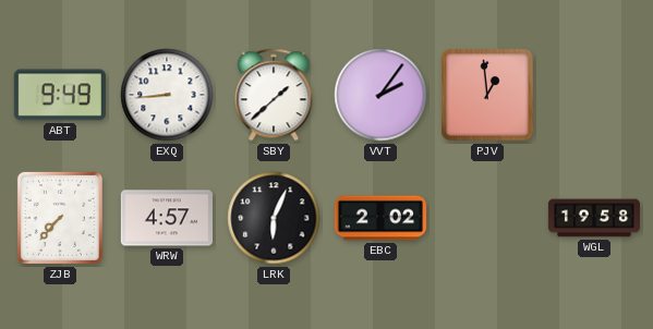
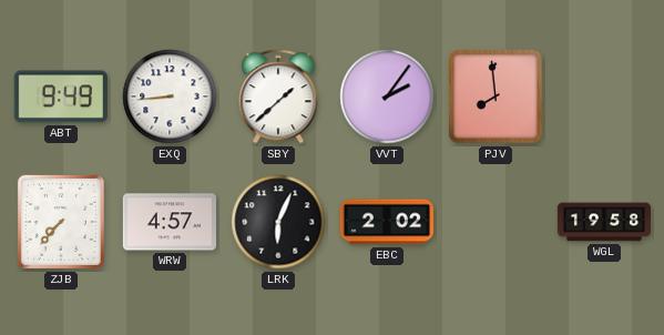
PJV: 12:59 -> 7:59
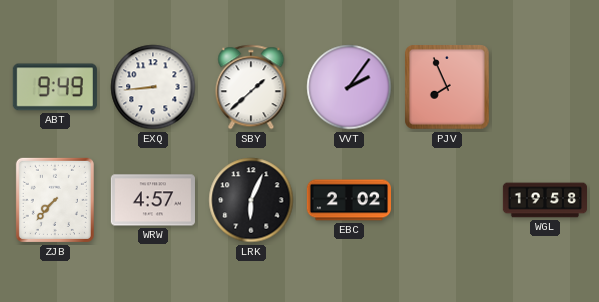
PJV: 7:59 -> 7:56
